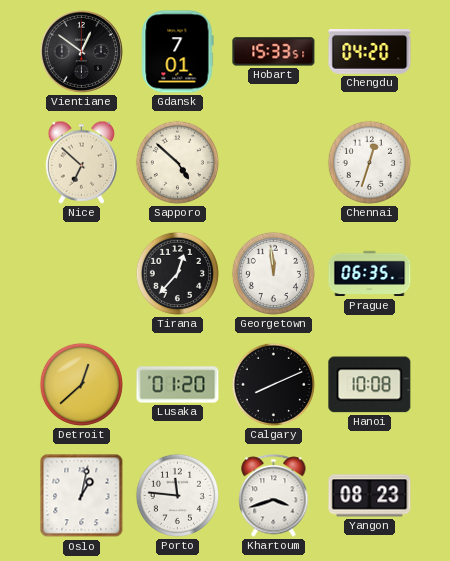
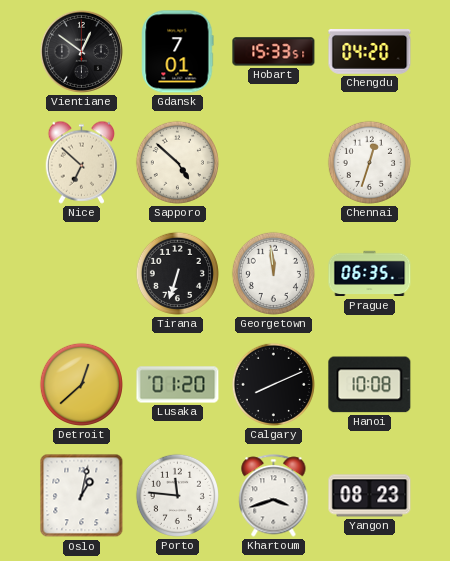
Tirana: 12:37 -> 6:33
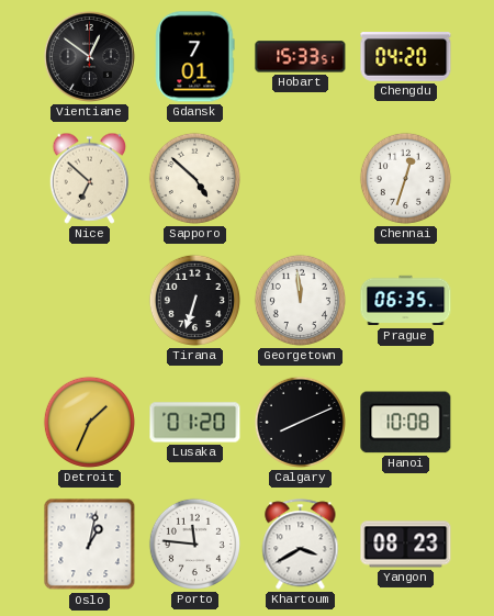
Detroit: 12:38 -> 1:34
Khartoum: 3:42 -> 3:40
